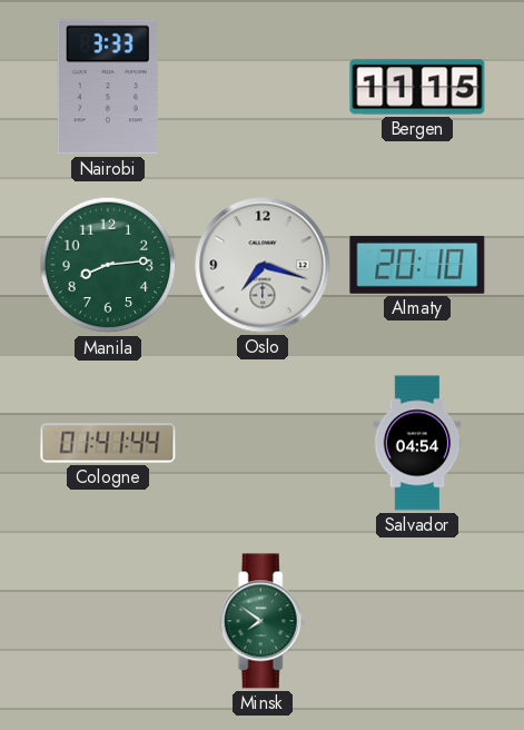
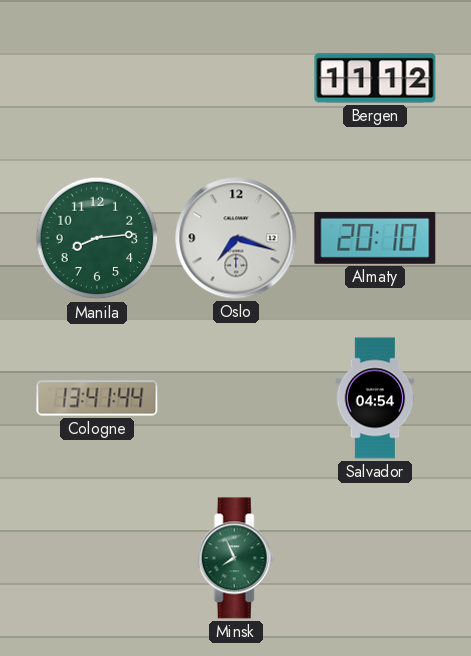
Nairobi: 3:33 -> none
Bergen: 11:15 -> 11:12
Cologne: 01:41 -> 13:41
Minsk: 7:51 -> 7:56
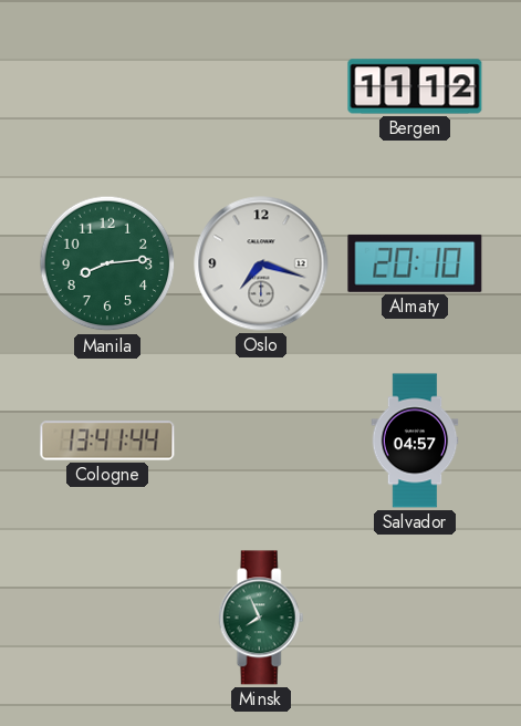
Salvador: 04:54 -> 04:57
